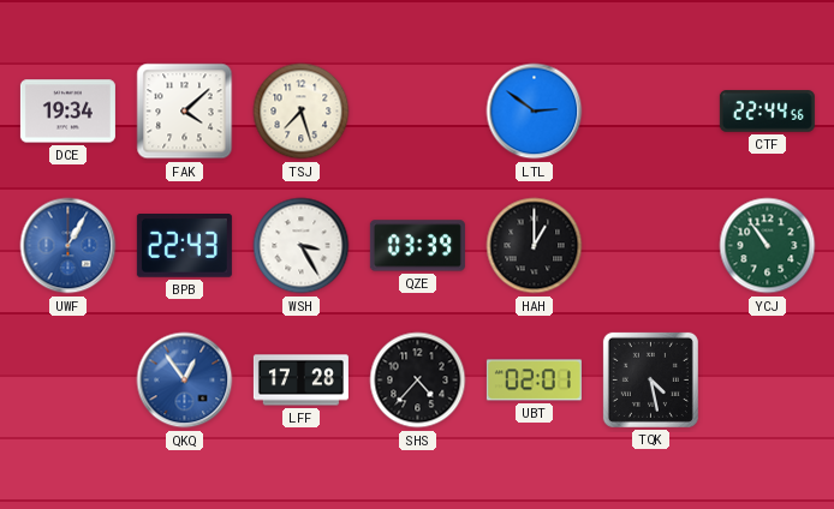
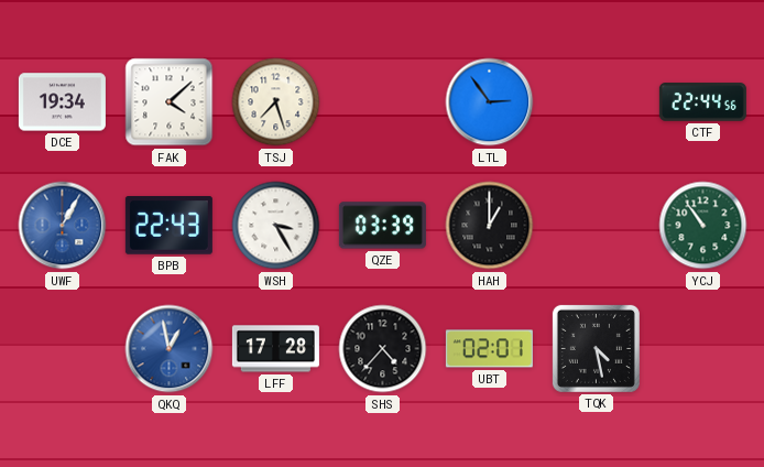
LTL: 2:51 -> 2:54
QKQ: 12:54 -> 12:58
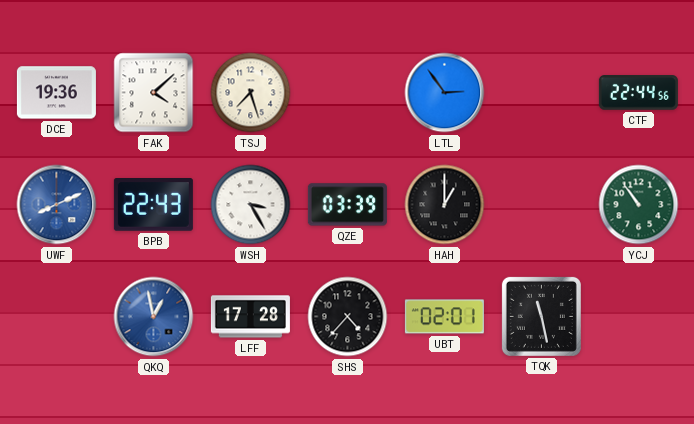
DCE: 19:34 -> 19:36
UWF: 1:05 -> 8:11
TQK: 4:28 -> 11:28
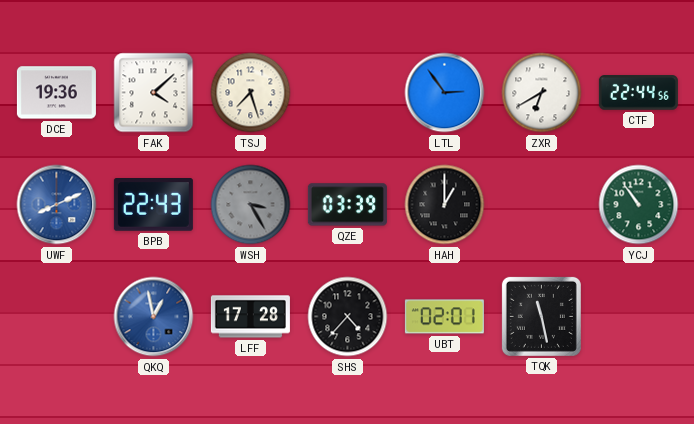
ZXR: none -> 6:40
WSH dial: white -> grey
